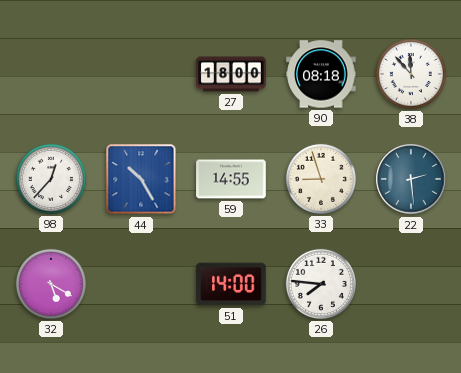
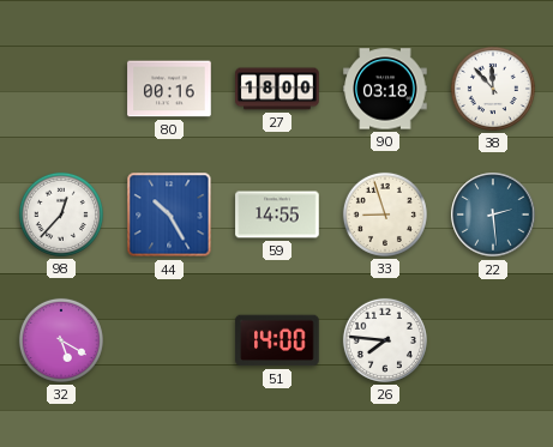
80: none -> 00:16
90: 08:18 -> 03:18
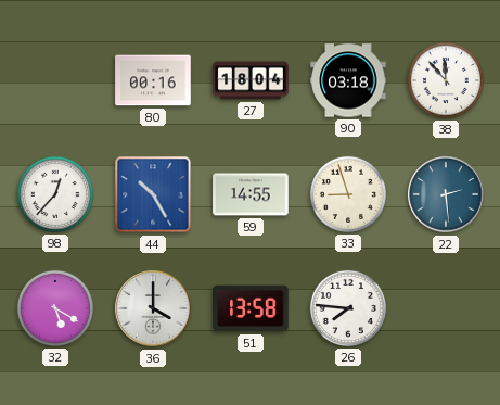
27: 18:00 -> 18:04
36: none -> 4:00
51: 14:00 -> 13:58
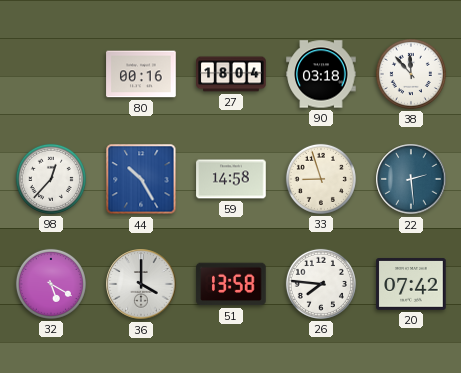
59: 14:55 -> 14:58
20: none -> 07:42
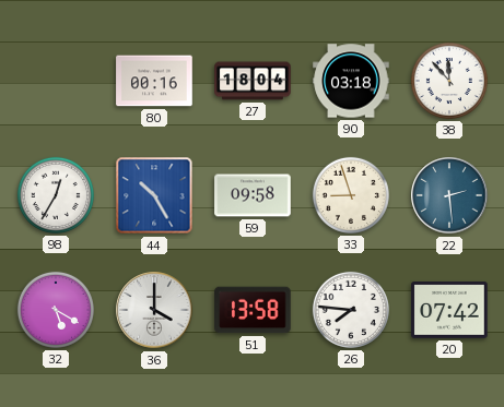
98: 12:37 -> 12:35
59: 14:58 -> 09:58
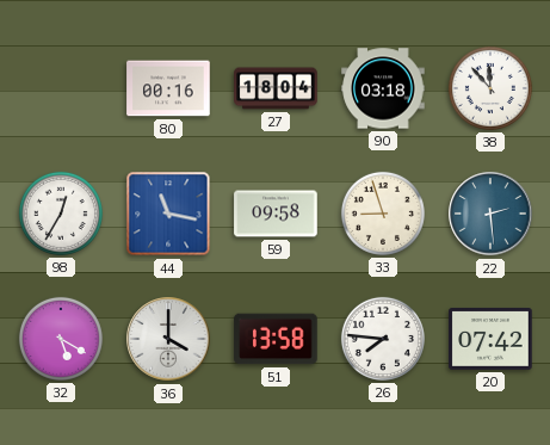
44: 10:25 -> 11:17
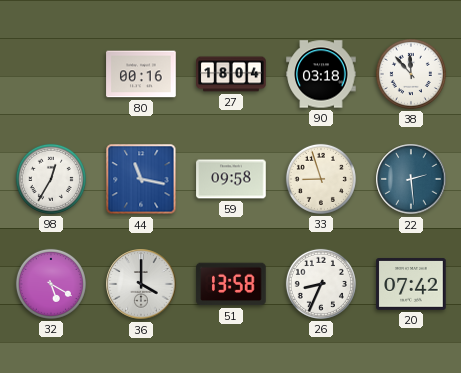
26: 7:46 -> 8:34
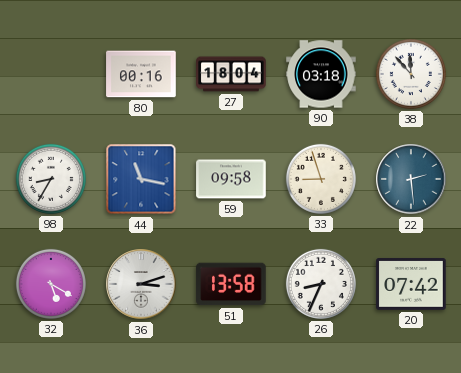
98: 12:35 -> 8:35
36: 4:00 -> 3:12
